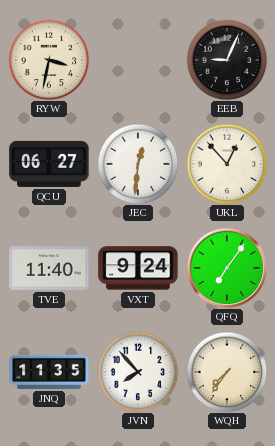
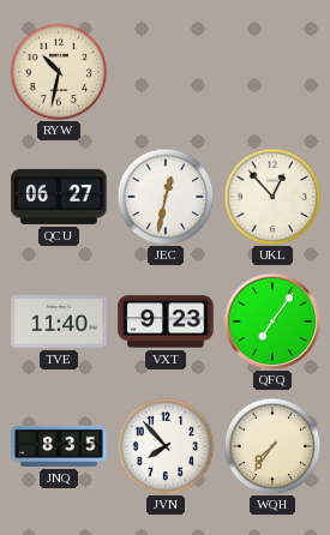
RYW: 3:32 -> 10:32
EEB: 9:04 -> none
JEC: 12:31 -> 12:32
VXT: 9:24 -> 9:23
JNQ: 11:35 -> 8:35
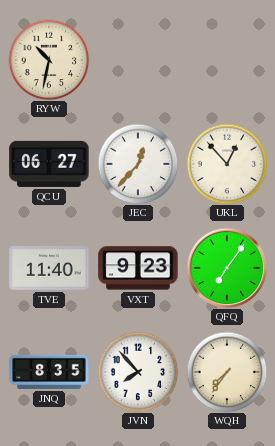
JEC: 12:32 -> 12:37
